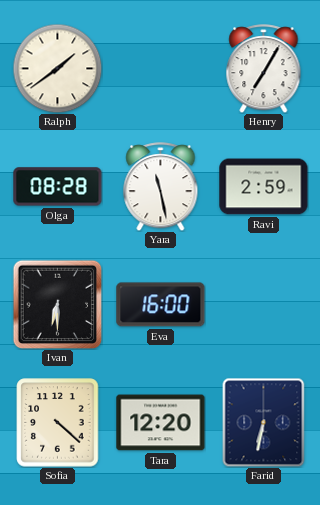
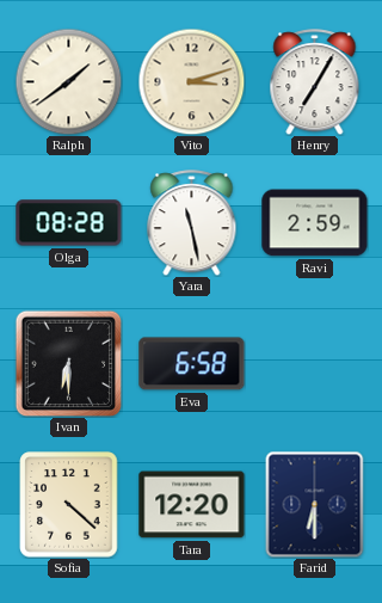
Vito: none -> 3:12
Eva: 16:00 -> 6:58
Farid: 6:32 -> 6:30
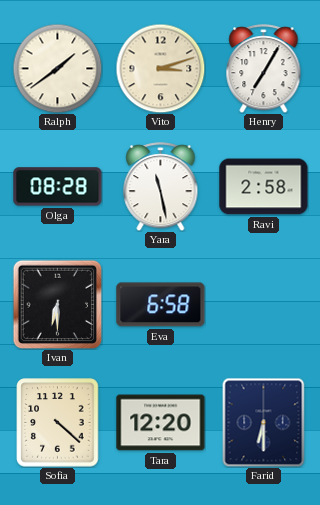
Ravi: 2:59 -> 2:58
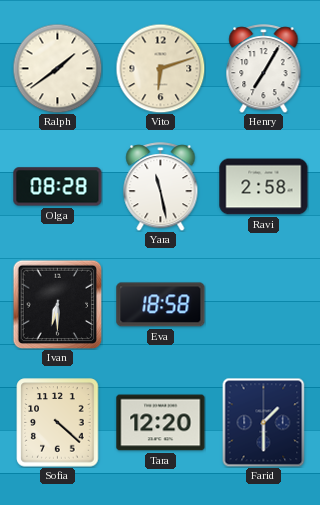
Vito: 3:12 -> 6:12
Eva: 6:58 -> 18:58
Farid: 6:30 -> 1:30
